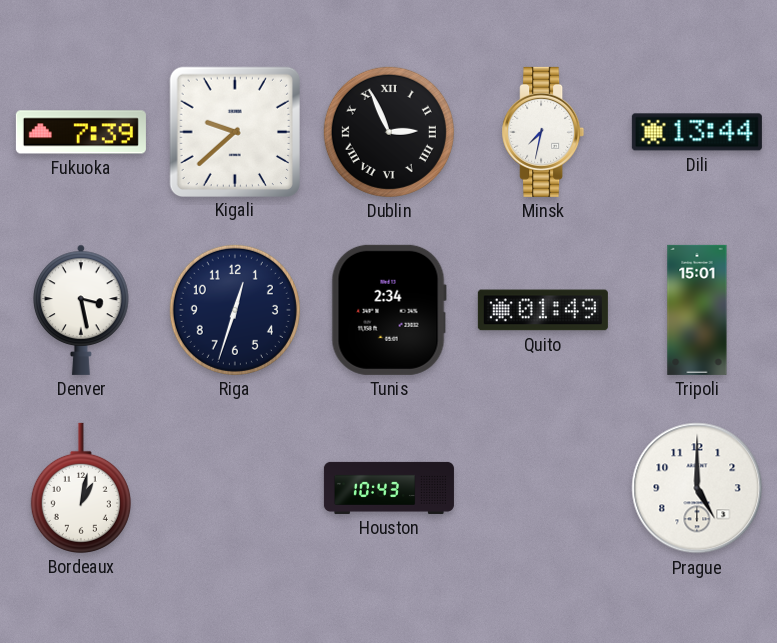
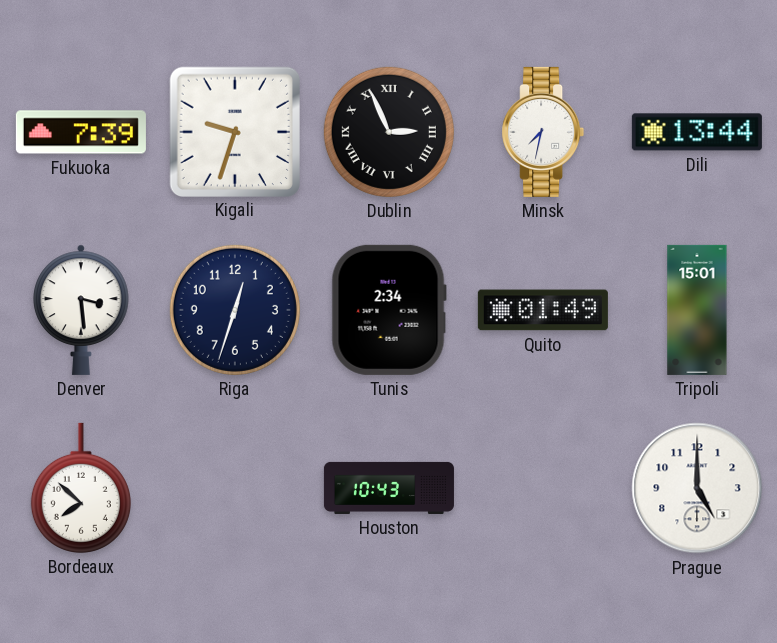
Kigali: 9:38 -> 9:33
Denver: 3:28 -> 3:29
Bordeaux: 1:02 -> 7:52
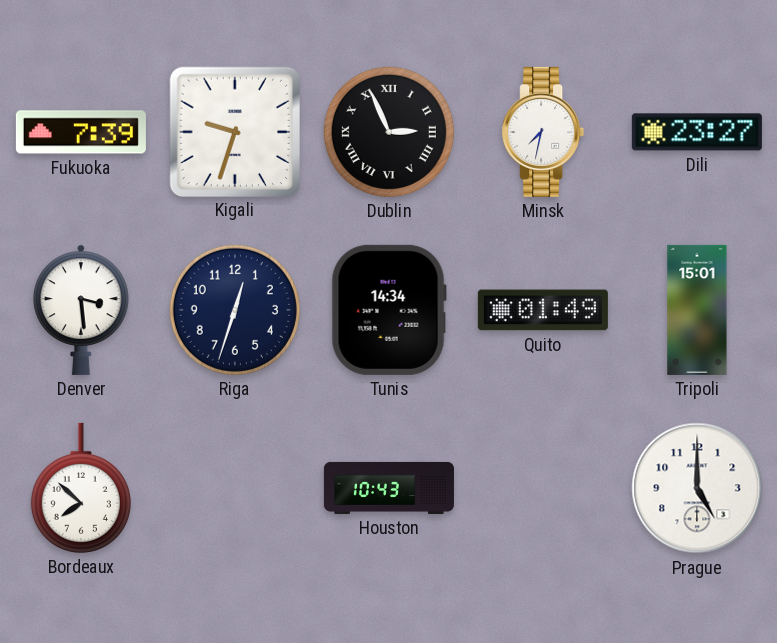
Dili: 13:44 -> 23:27
Tunis: 2:34 -> 14:34
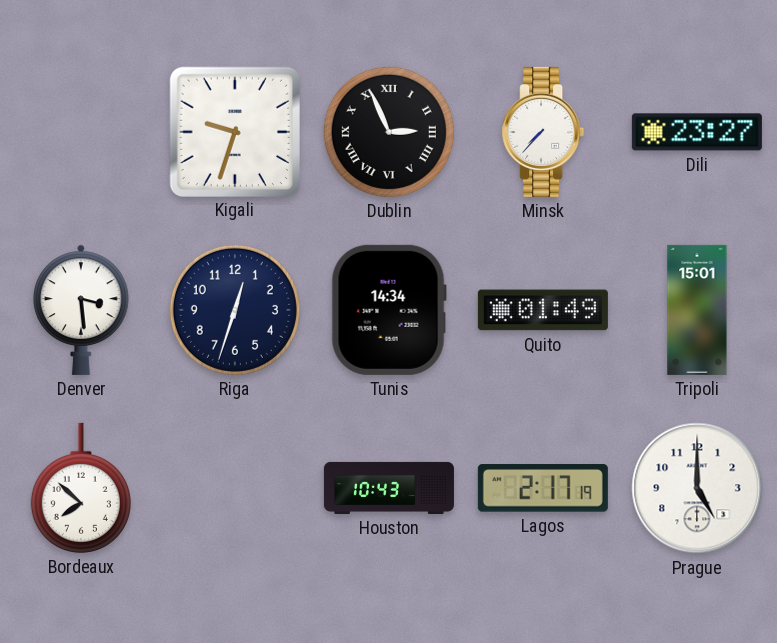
Fukuoka: 7:39 -> none
Minsk: 7:32 -> 7:37
Lagos: none -> 2:17
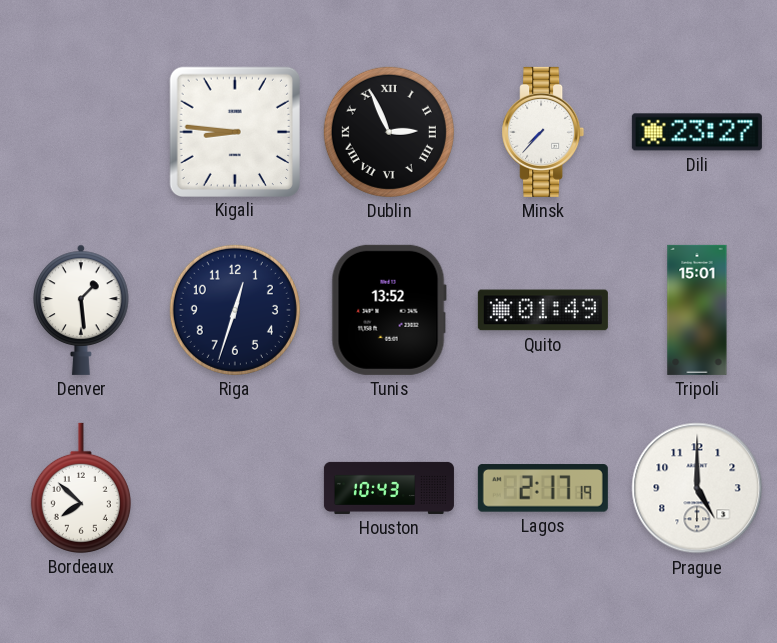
Kigali: 9:33 -> 8:46
Denver: 3:29 -> 1:29
Tunis: 14:34 -> 13:52
